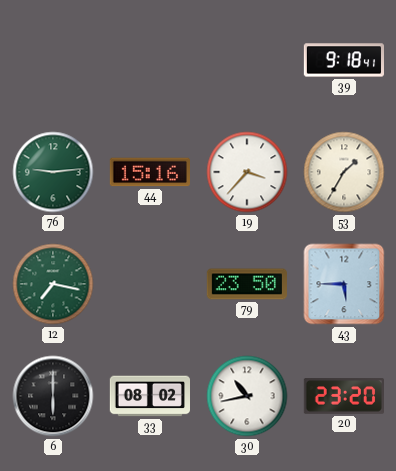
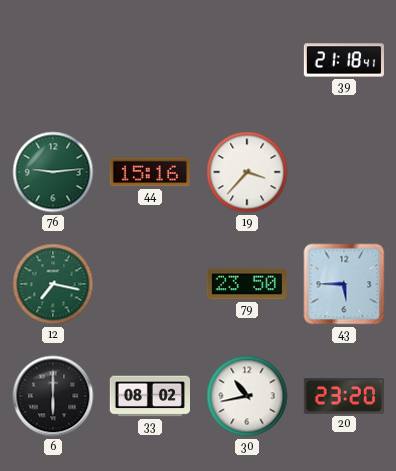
39: 9:18 -> 21:18
53: 1:35 -> none
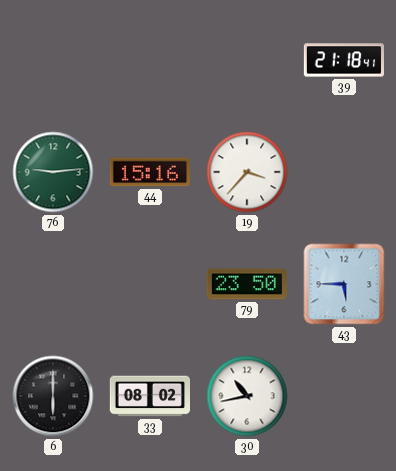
12: 7:17 -> none
20: 23:20 -> none
